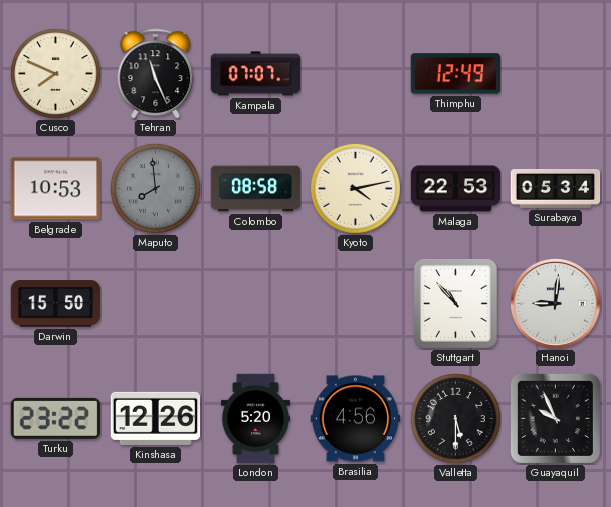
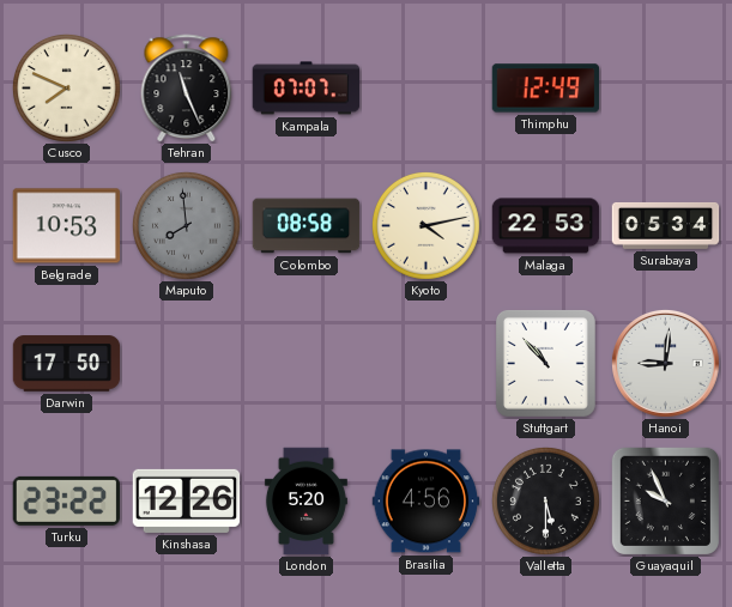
Darwin: 15:50 -> 17:50
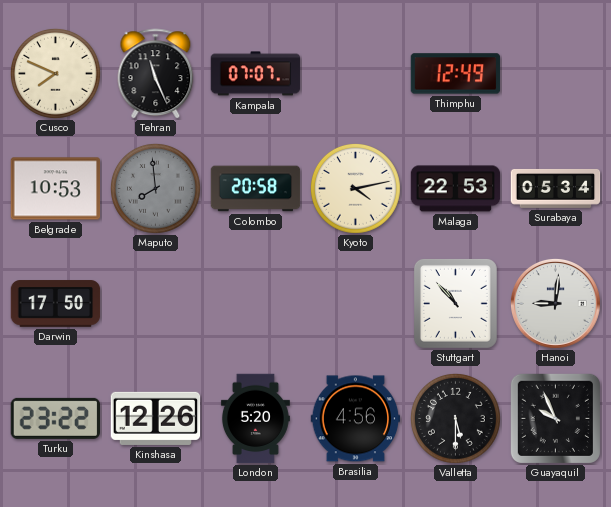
Colombo: 08:58 -> 20:58
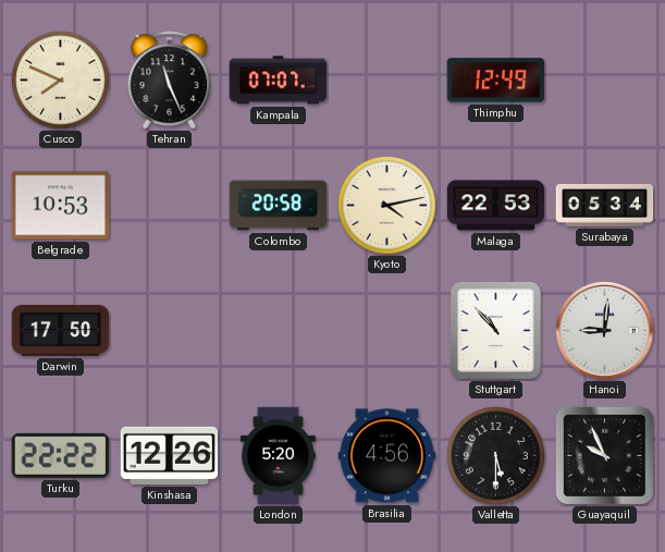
Maputo: 7:59 -> none
Turku: 23:22 -> 22:22
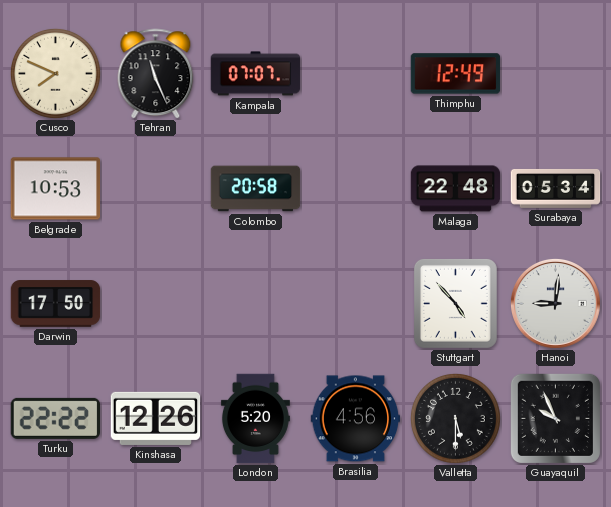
Kyoto: 4:13 -> none
Malaga: 22:53 -> 22:48
Stuttgart: 10:53 -> 4:53
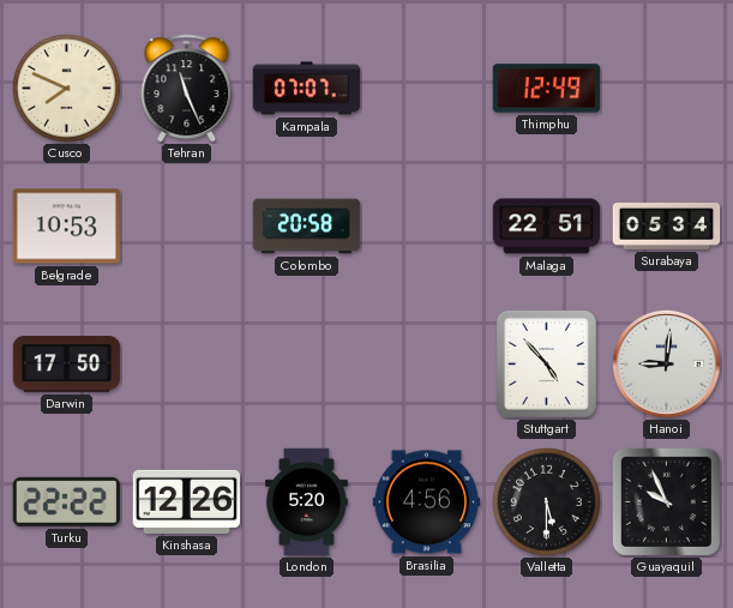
Malaga: 22:48 -> 22:51
